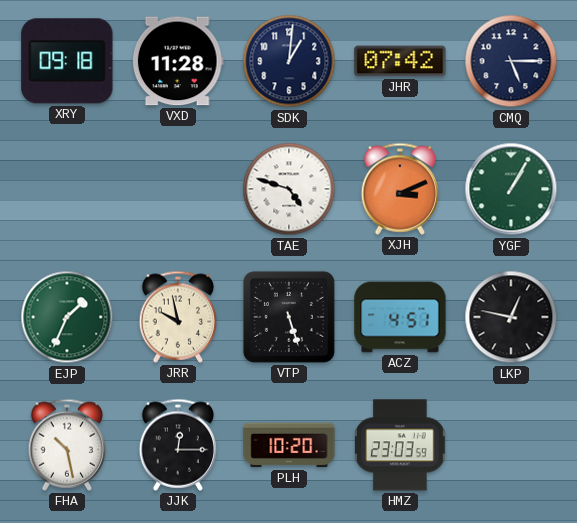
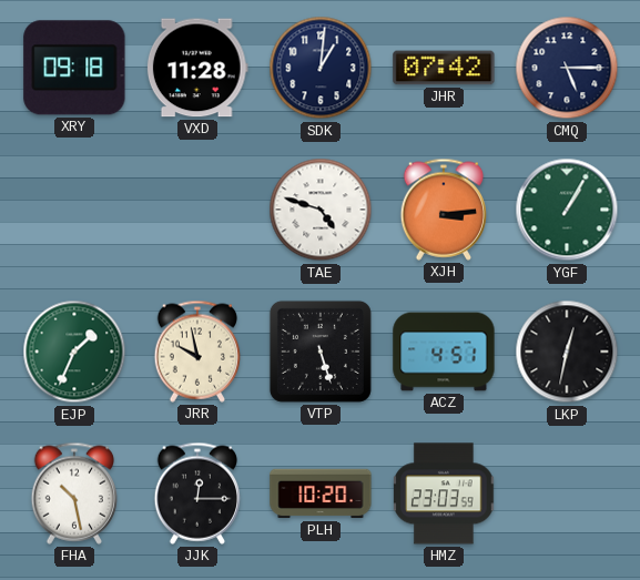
XJH: 3:11 -> 3:14
LKP: 12:47 -> 12:32
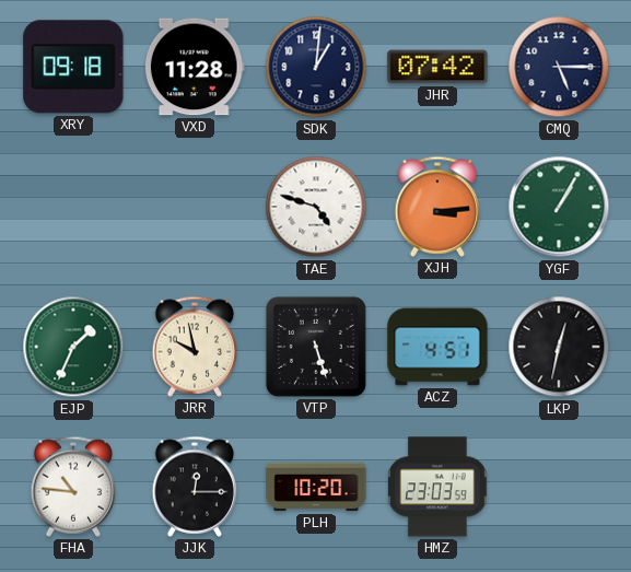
FHA: 10:28 -> 10:46
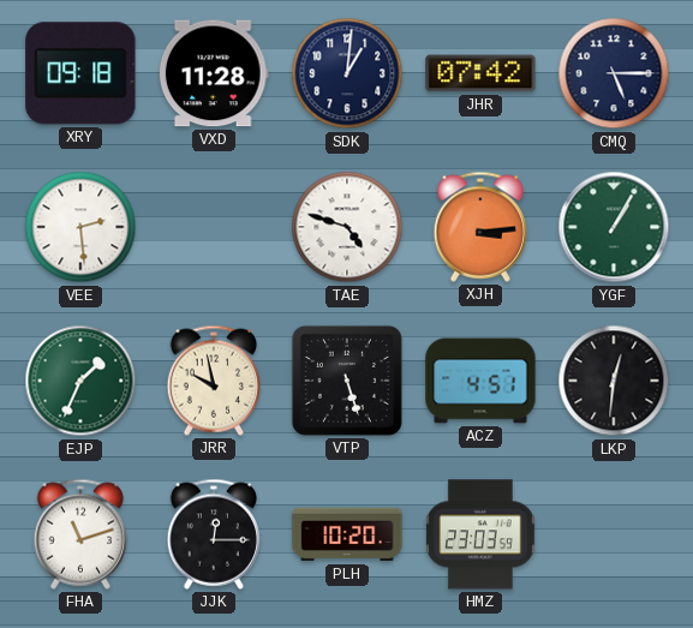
VEE: none -> 2:29
LKP: 12:32 -> 12:31
FHA: 10:46 -> 11:12
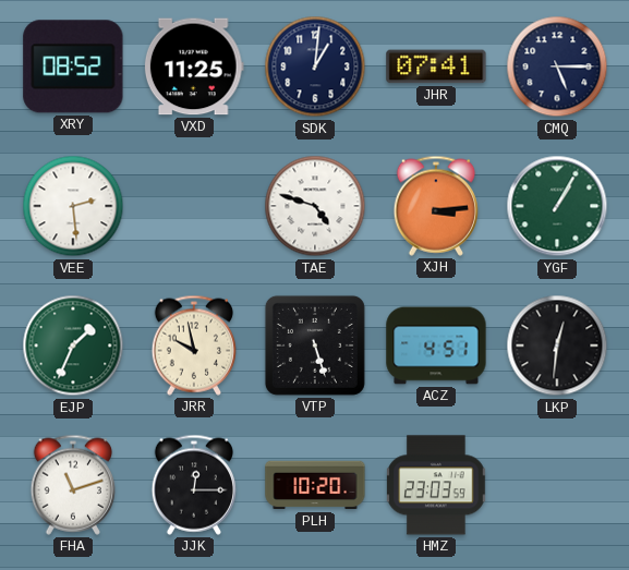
XRY: 09:18 -> 08:52
VXD: 11:28 -> 11:25
JHR: 07:42 -> 07:41
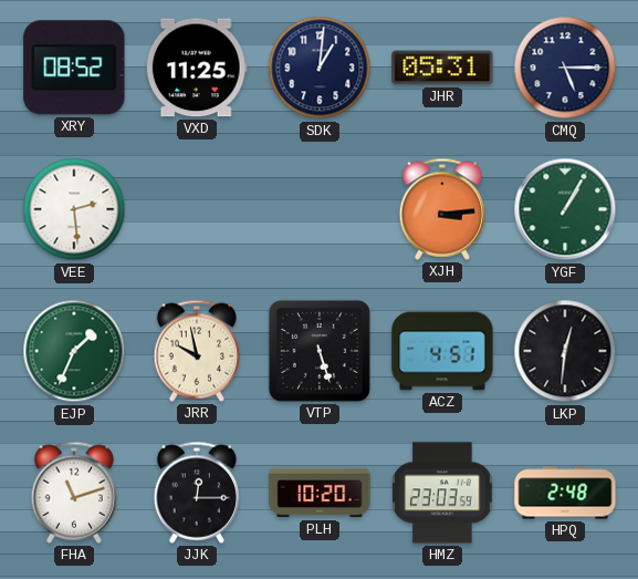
JHR: 07:41 -> 05:31
TAE: 4:48 -> none
HPQ: none -> 2:48
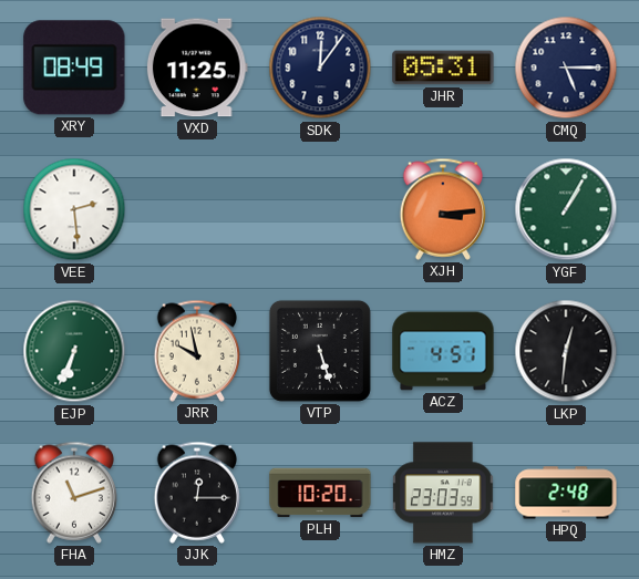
XRY: 08:52 -> 08:49
SDK: 1:01 -> 12:06
EJP: 1:34 -> 6:34
